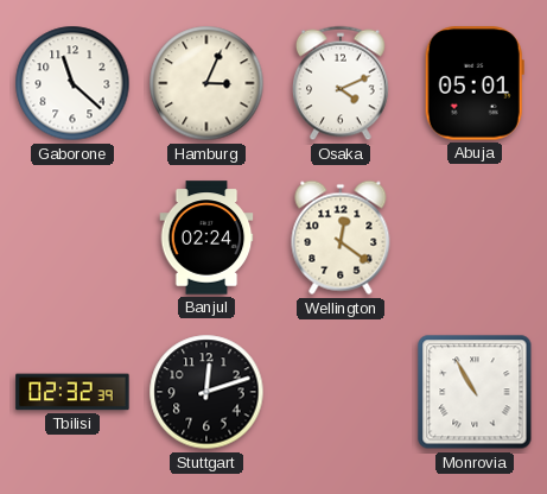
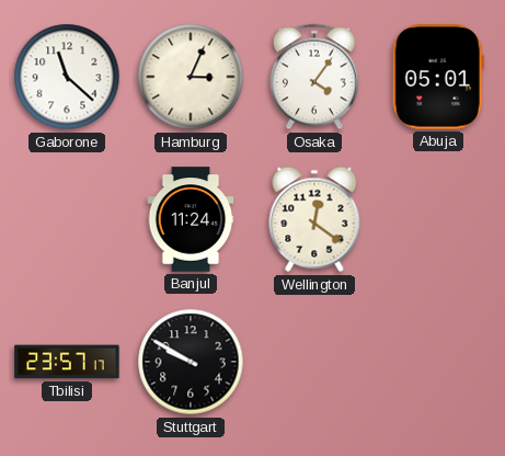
Osaka: 4:11 -> 4:06
Banjul: 02:24 -> 11:24
Tbilisi: 02:32 -> 23:57
Stuttgart: 12:12 -> 9:50
Monrovia: 10:55 -> none
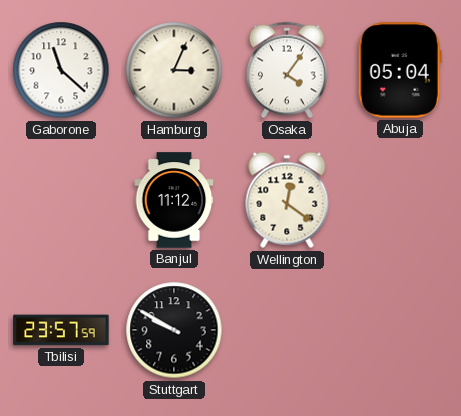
Abuja: 05:01 -> 05:04
Banjul: 11:24 -> 11:12
Tbilisi: 23:57:17 -> 23:57:59
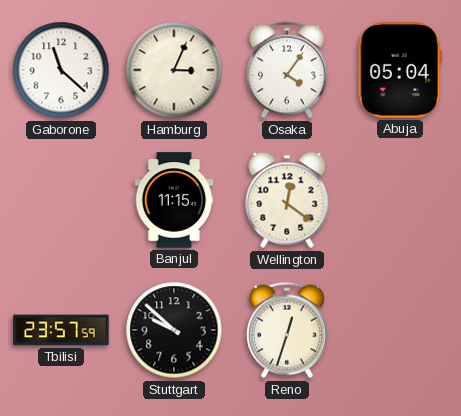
Banjul: 11:12 -> 11:15
Stuttgart: 9:50 -> 9:52
Reno: none -> 12:33
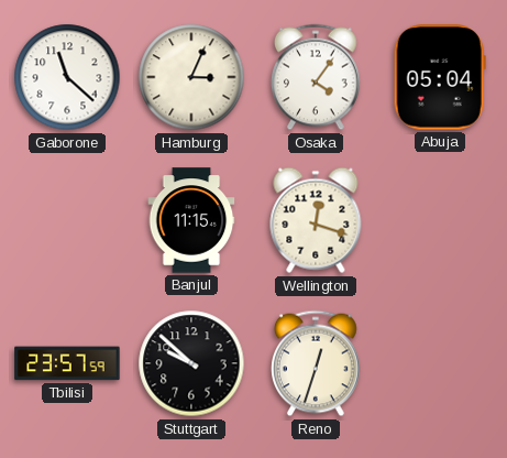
Wellington: 12:21 -> 12:18
